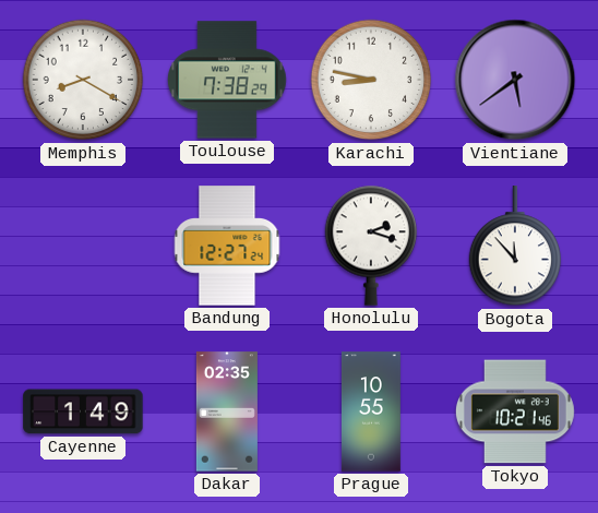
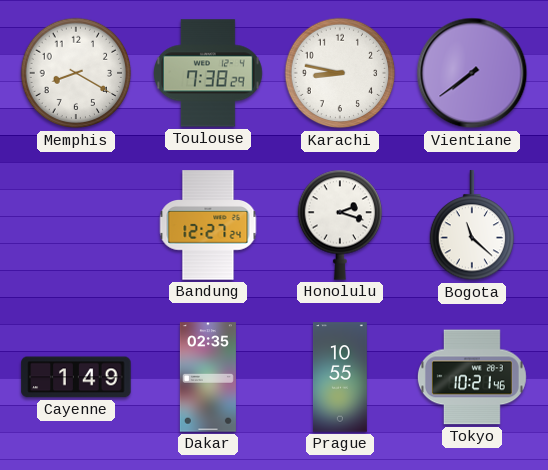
Vientiane: 5:39 -> 7:39
Bogota: 11:53 -> 11:22
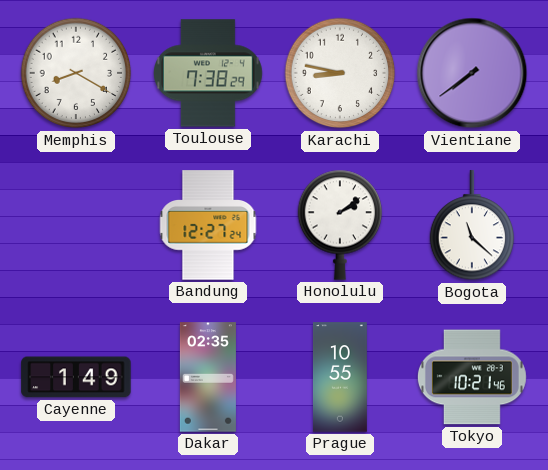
Honolulu: 2:18 -> 2:09
